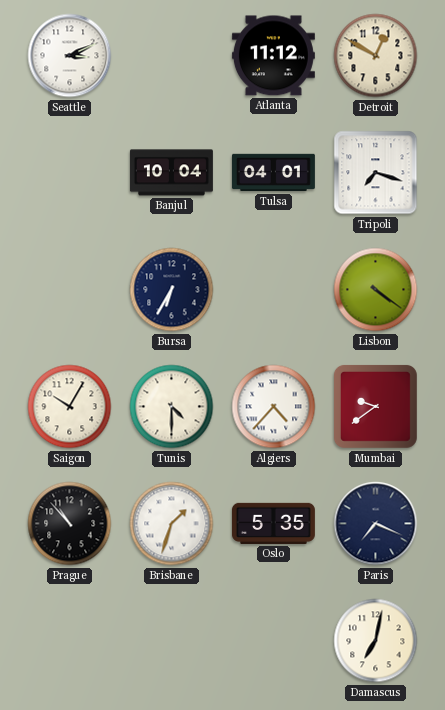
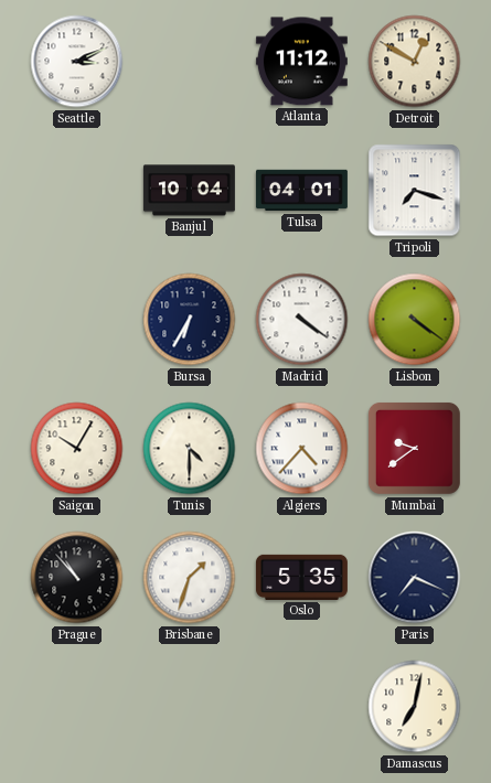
Madrid: none -> 4:21
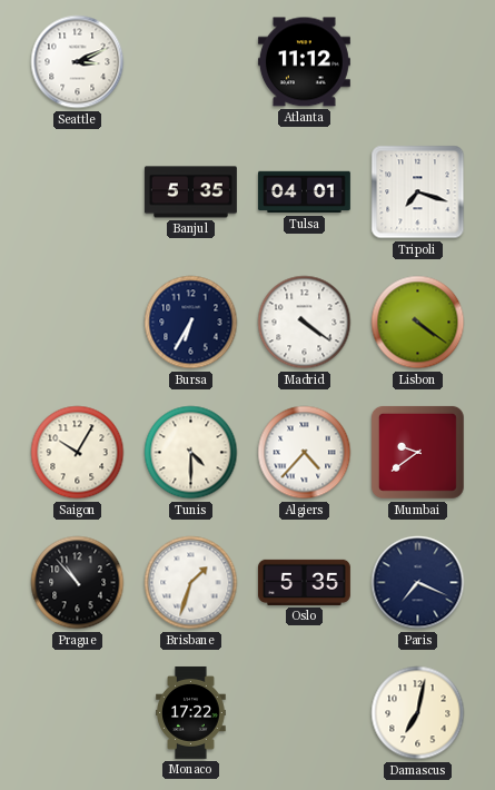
Detroit: 12:50 -> none
Banjul: 10:04 -> 5:35
Monaco: none -> 17:22
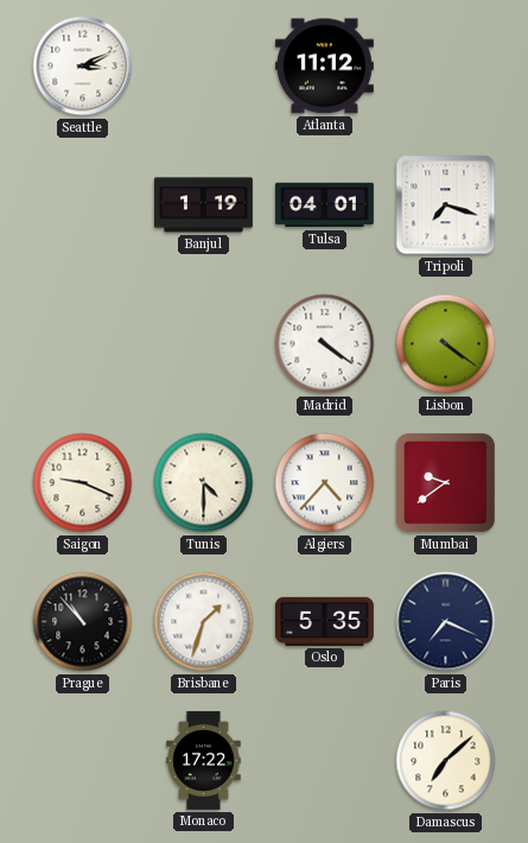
Banjul: 5:35 -> 1:19
Bursa: 6:35 -> none
Saigon: 10:05 -> 9:19
Damascus: 7:02 -> 7:08
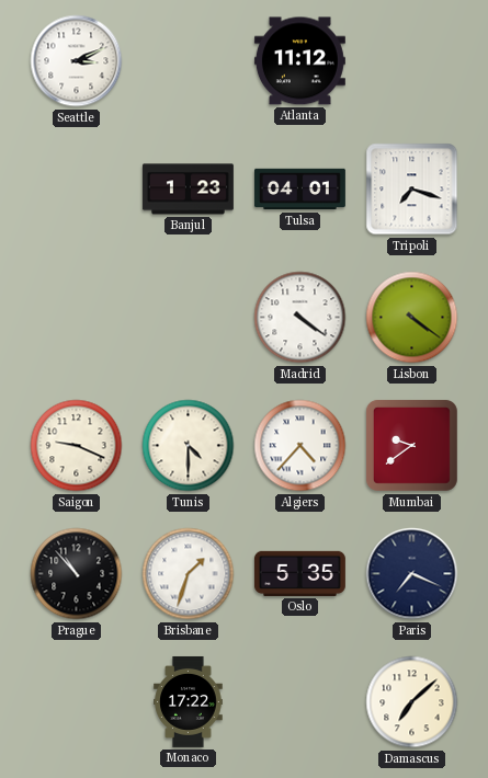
Banjul: 1:19 -> 1:23
